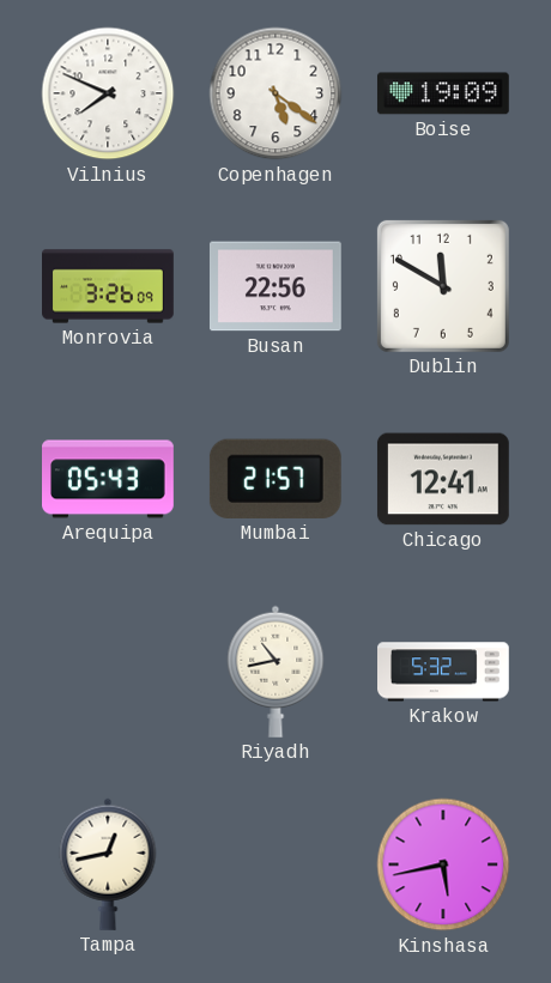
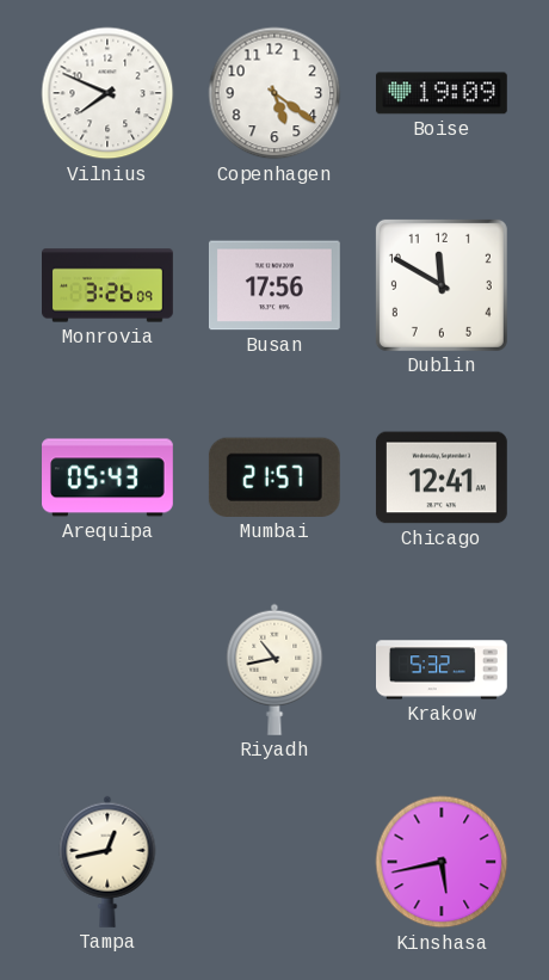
Busan: 22:56 -> 17:56
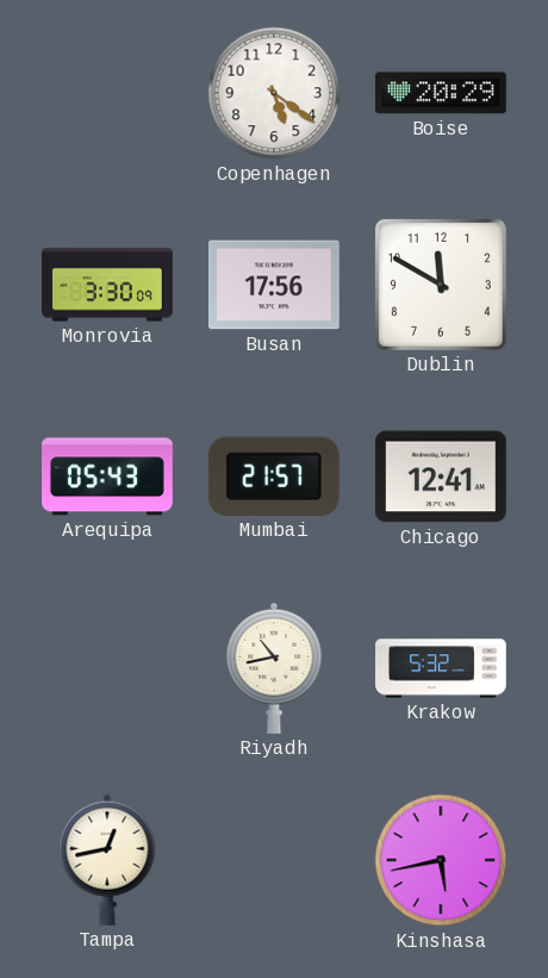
Vilnius: 7:49 -> none
Boise: 19:09 -> 20:29
Monrovia: 3:26 -> 3:30
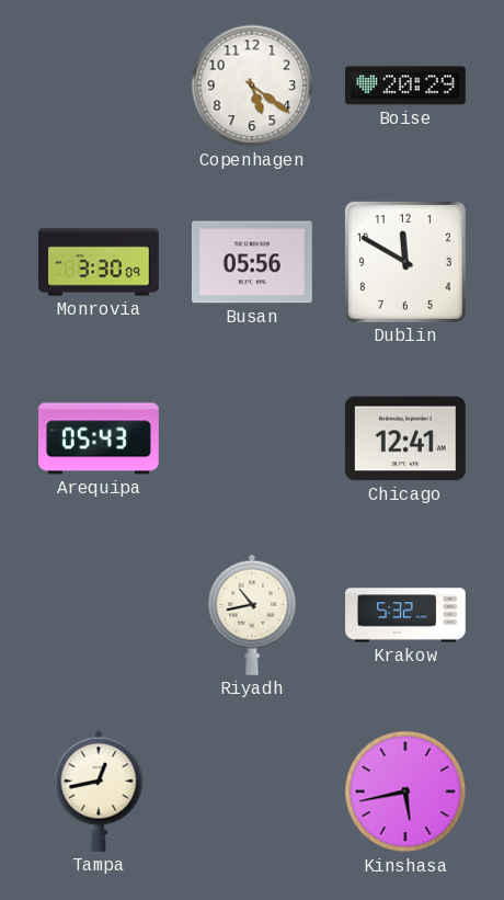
Busan: 17:56 -> 05:56
Mumbai: 21:57 -> none
